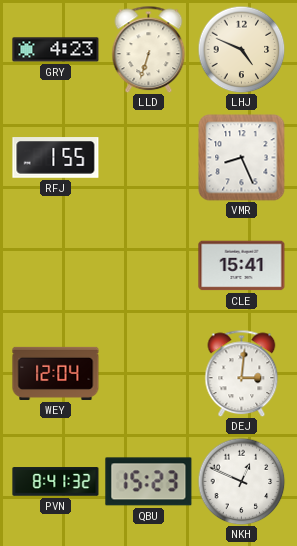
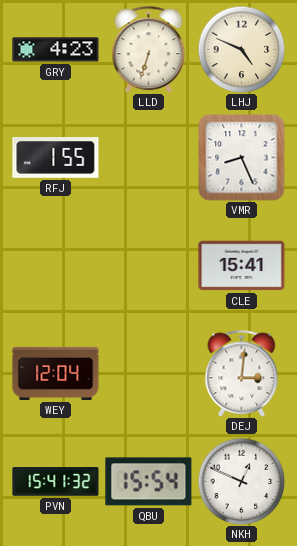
PVN: 8:41 -> 15:41
QBU: 15:23 -> 15:54
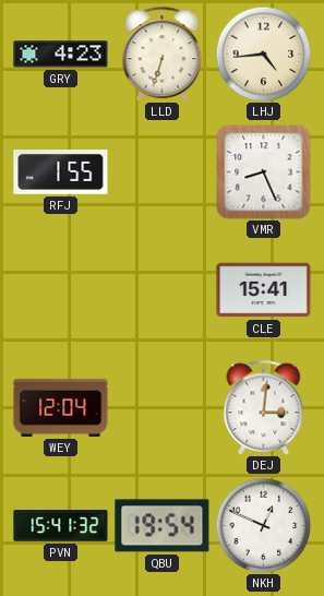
LHJ: 4:49 -> 4:44
QBU: 15:54 -> 19:54
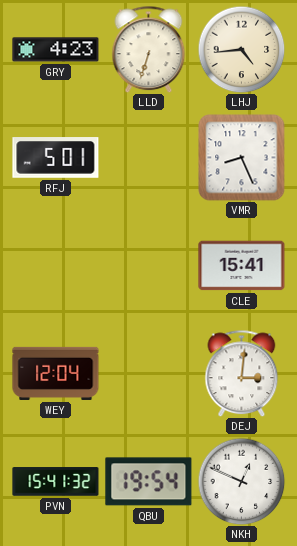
RFJ: 1:55 -> 5:01
